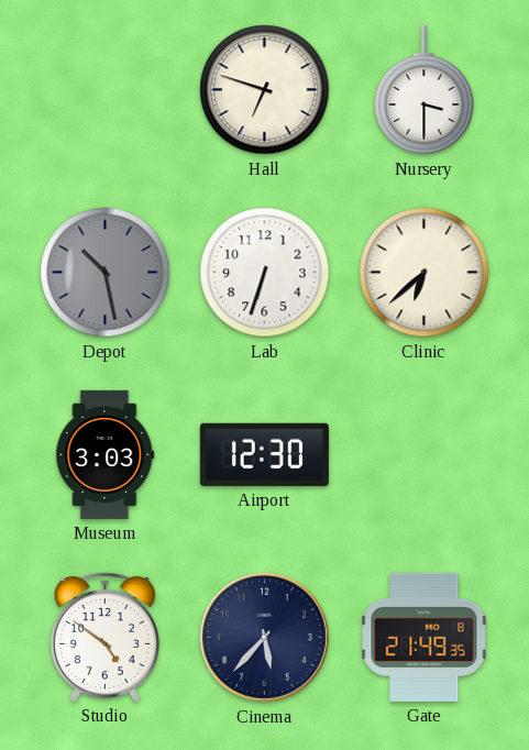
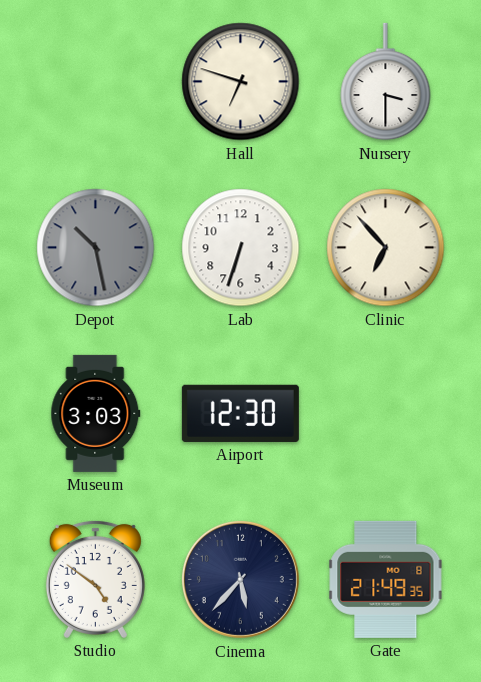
Clinic: 6:38 -> 6:53
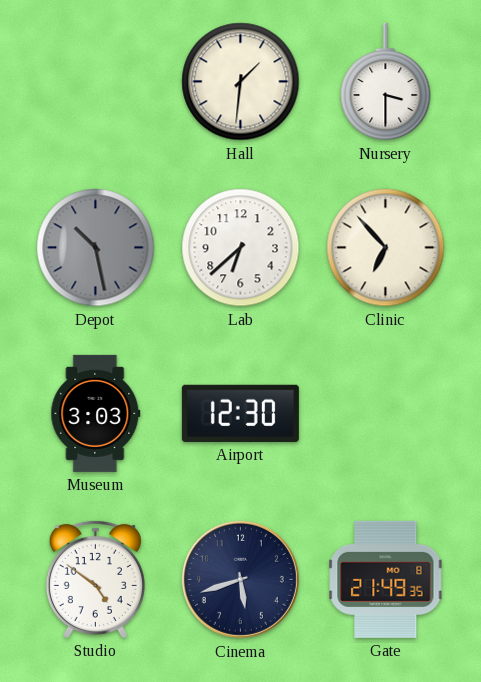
Hall: 6:48 -> 1:31
Lab: 6:33 -> 6:38
Cinema: 5:37 -> 5:42
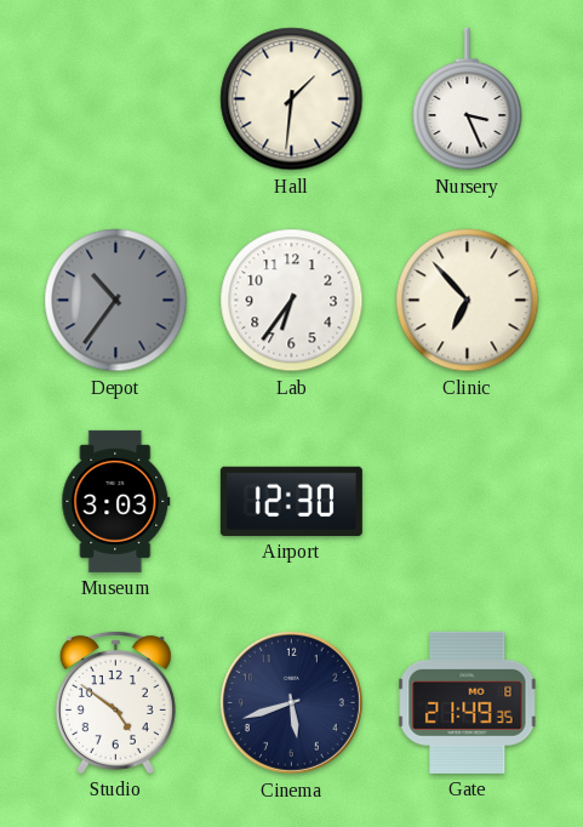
Nursery: 3:30 -> 3:26
Depot: 10:28 -> 10:36
Lab: 6:38 -> 6:36
